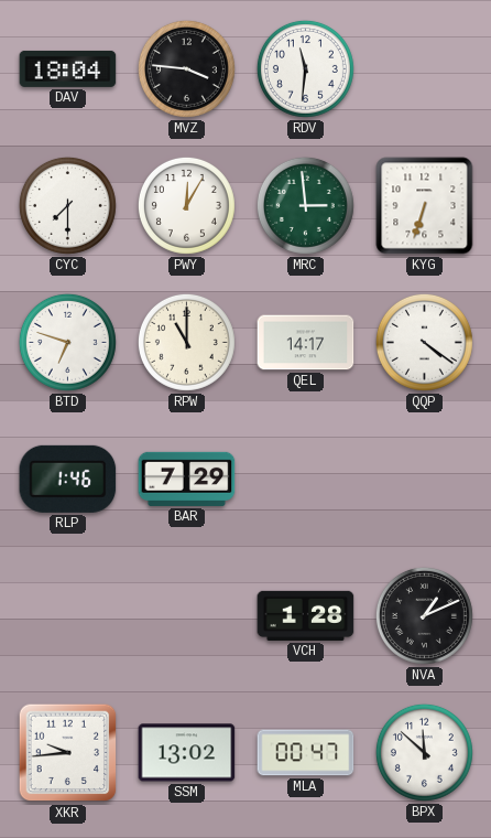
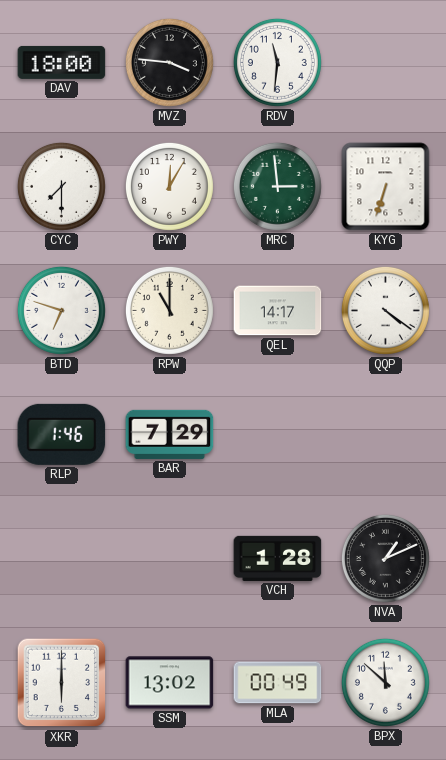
DAV: 18:04 -> 18:00
XKR: 9:44 -> 6:00
MLA: 00:47 -> 00:49
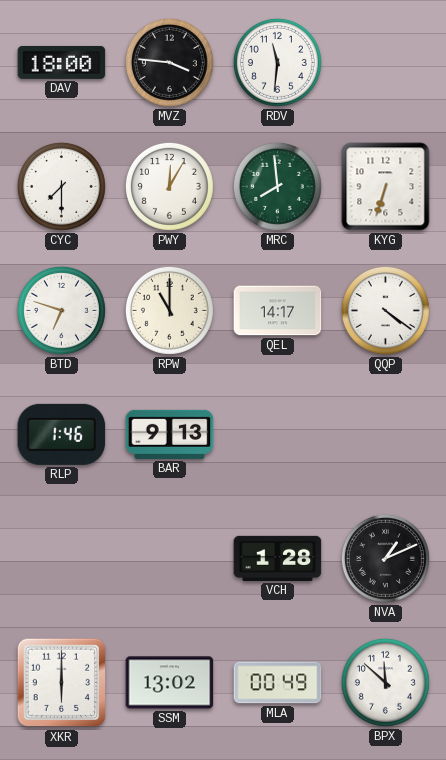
MRC: 2:59 -> 7:59
BAR: 7:29 -> 9:13
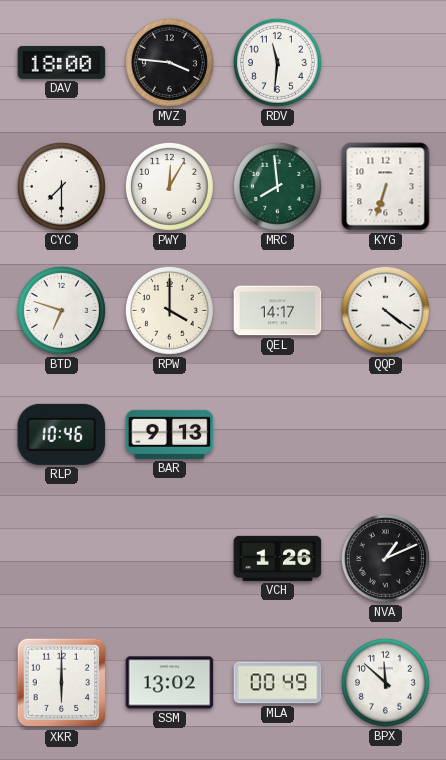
RPW: 11:00 -> 4:00
RLP: 1:46 -> 10:46
VCH: 1:28 -> 1:26
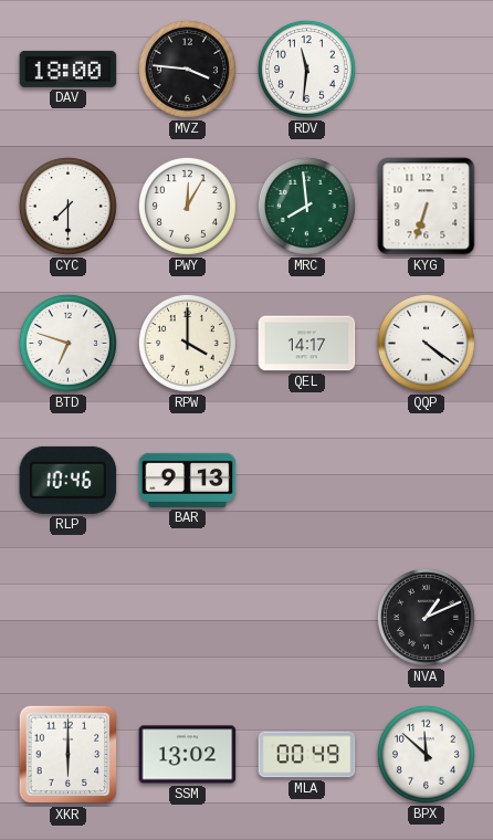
VCH: 1:26 -> none
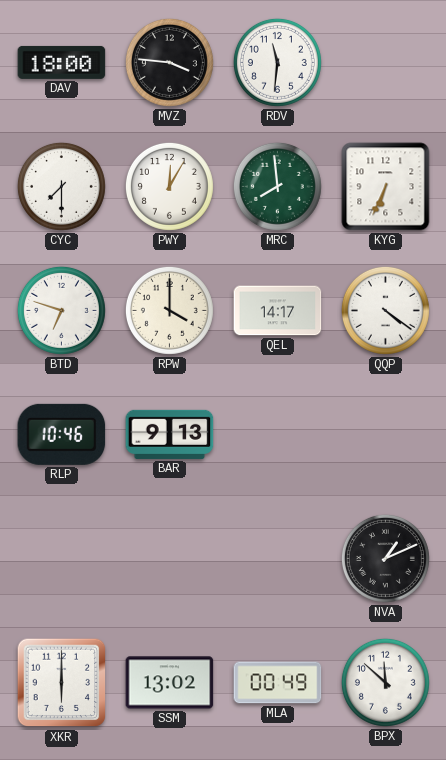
KYG: 6:33 -> 6:34
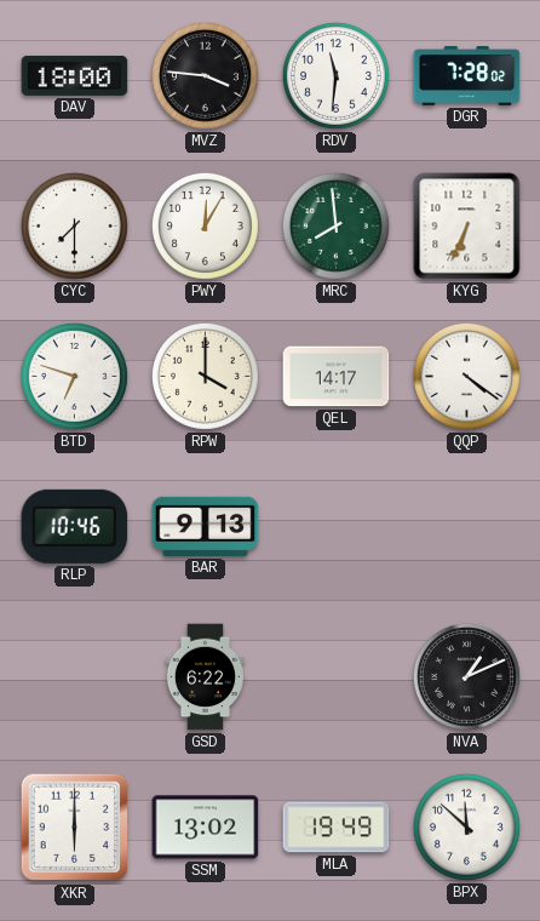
DGR: none -> 7:28
GSD: none -> 6:22
MLA: 00:49 -> 19:49
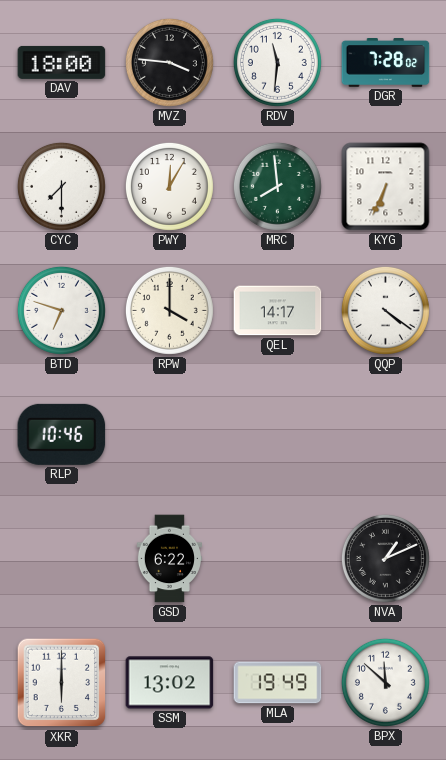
BAR: 9:13 -> none
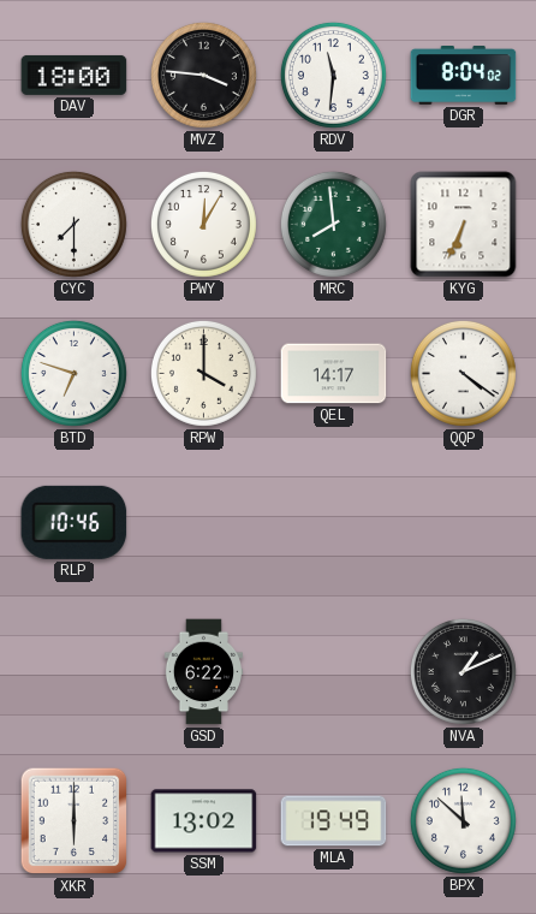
DGR: 7:28 -> 8:04
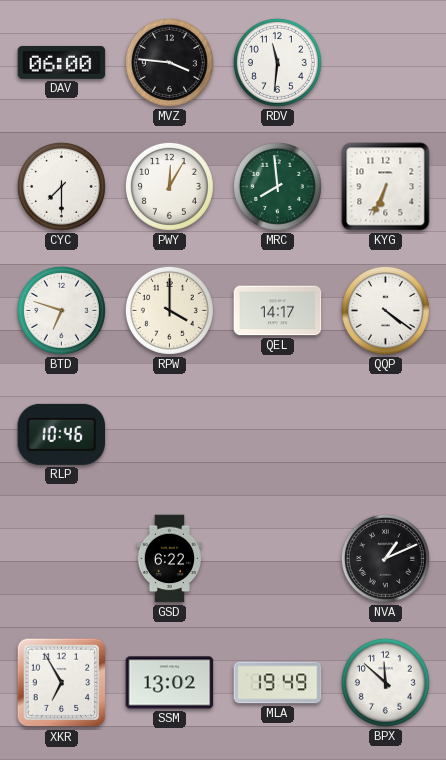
DAV: 18:00 -> 06:00
DGR: 8:04 -> none
XKR: 6:00 -> 6:55
